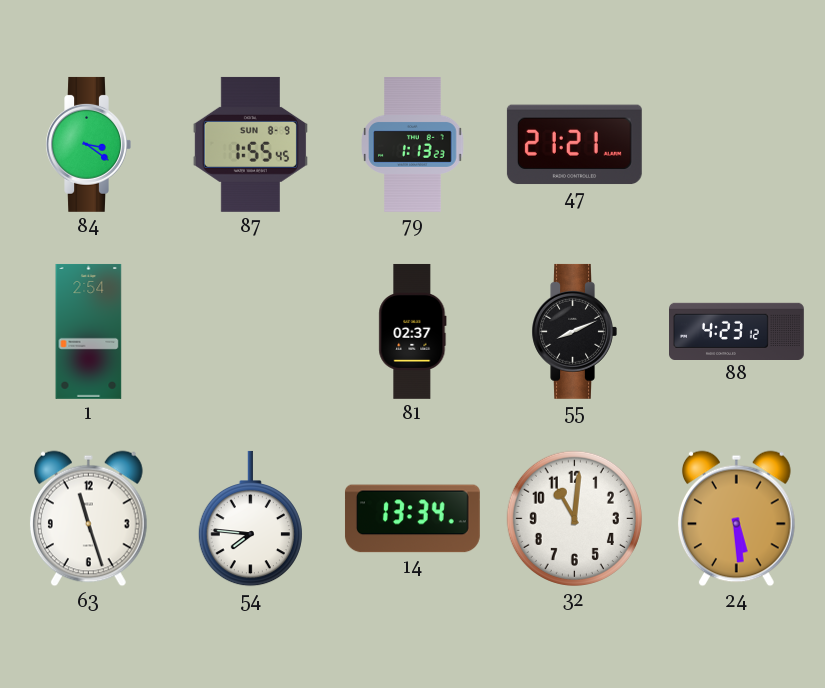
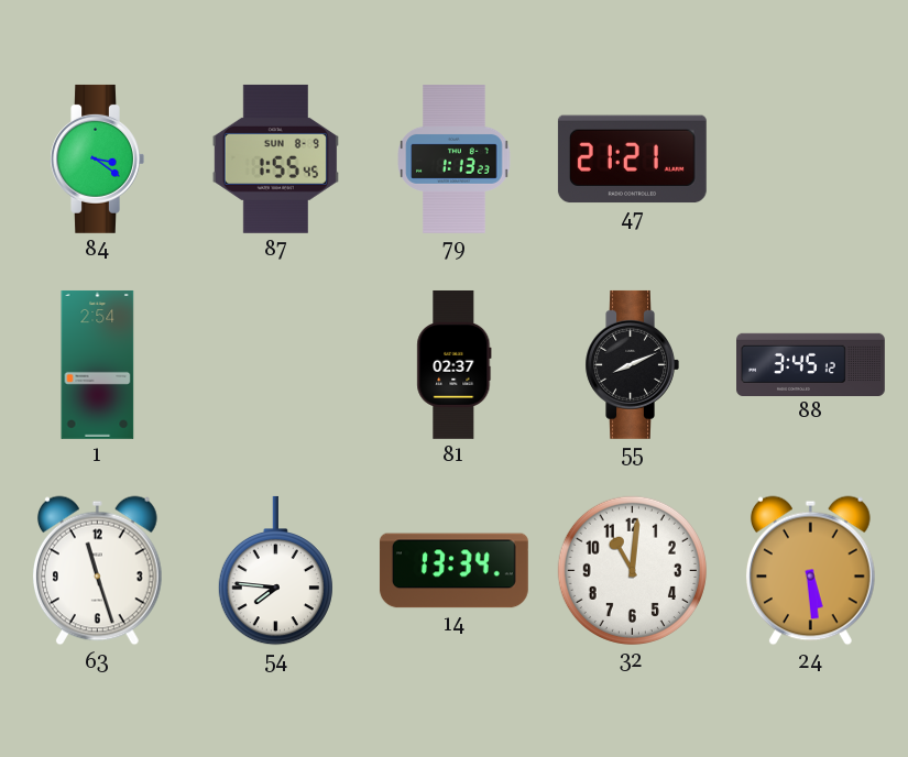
88: 4:23 -> 3:45
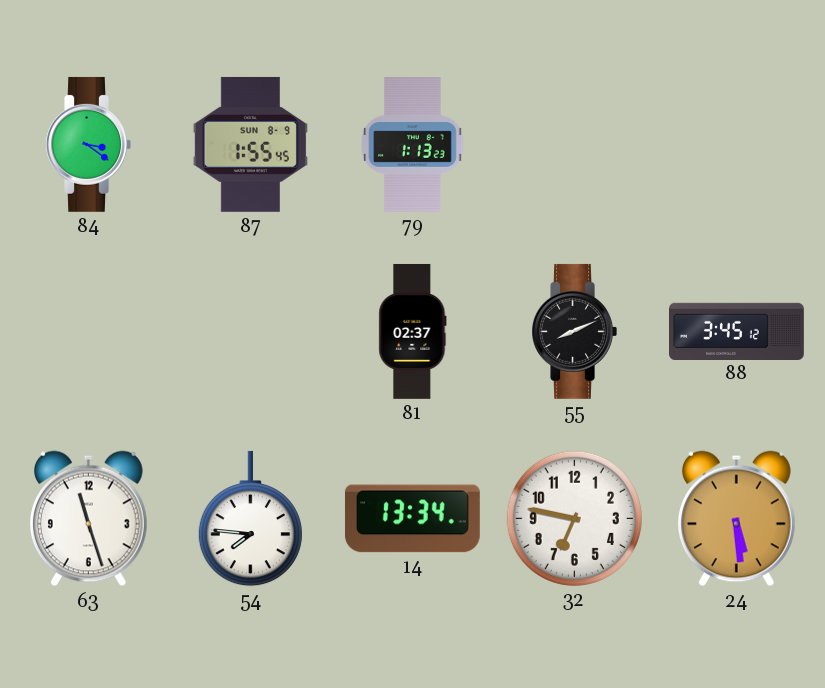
47: 21:21 -> none
1: 2:54 -> none
32: 11:01 -> 6:47
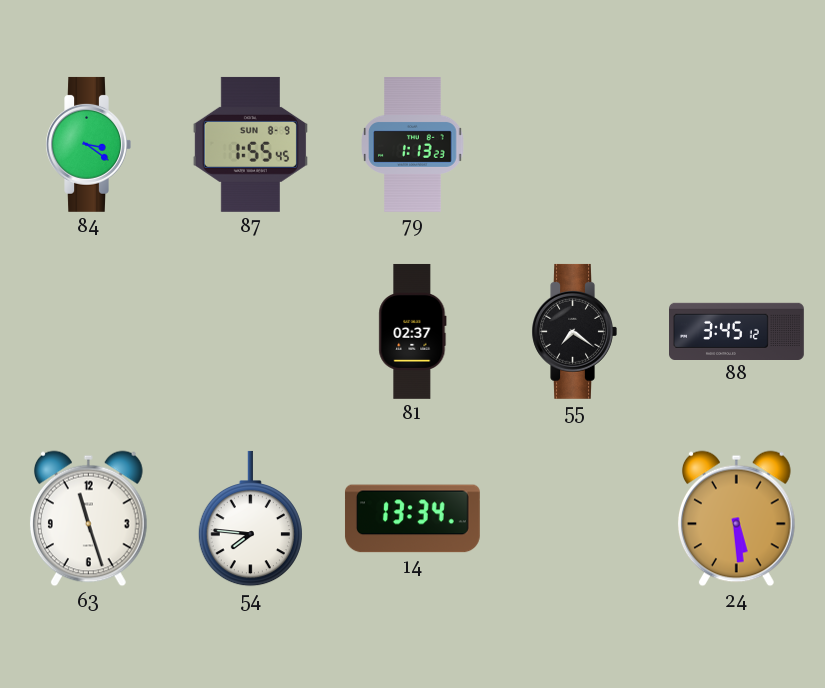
55: 8:11 -> 7:21
32: 6:47 -> none
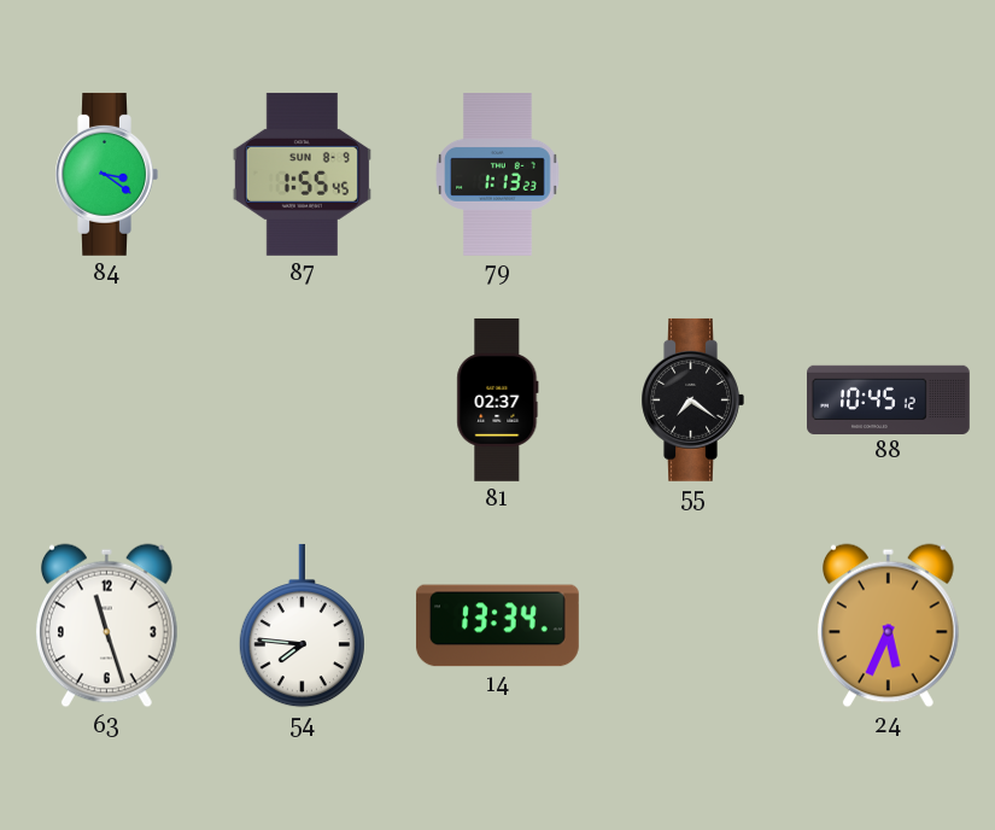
88: 3:45 -> 10:45
24: 5:29 -> 5:34
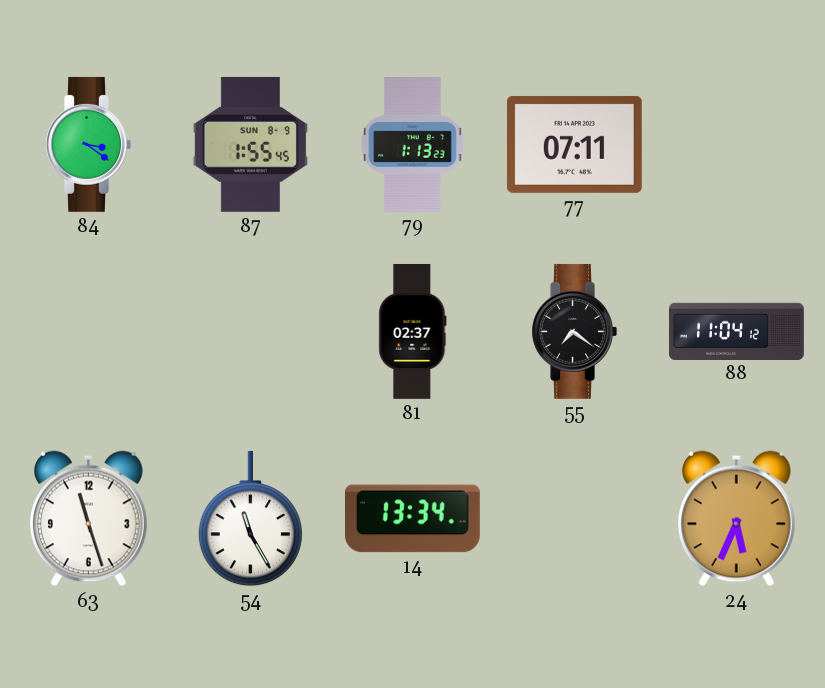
77: none -> 07:11
88: 10:45 -> 11:04
54: 7:46 -> 11:25
